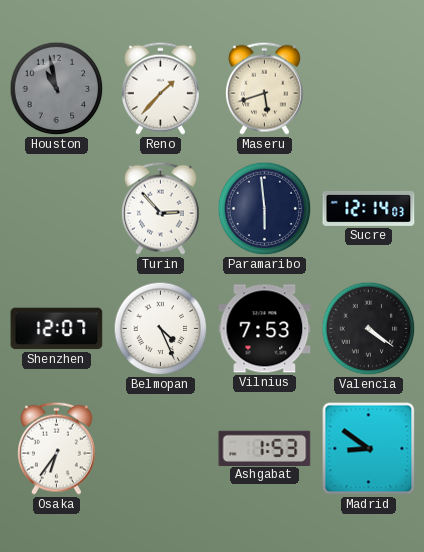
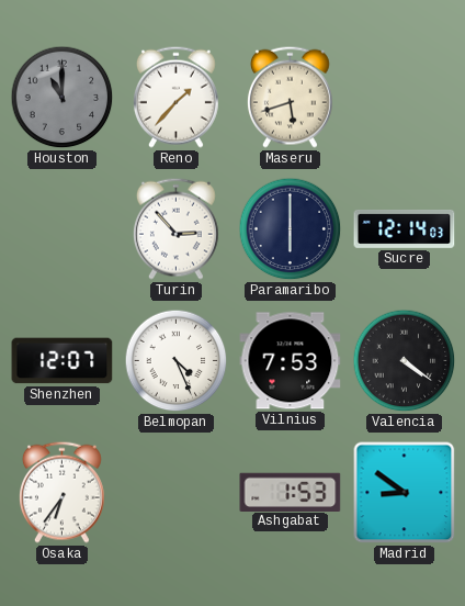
Houston: 10:58 -> 11:00
Paramaribo: 5:59 -> 6:00
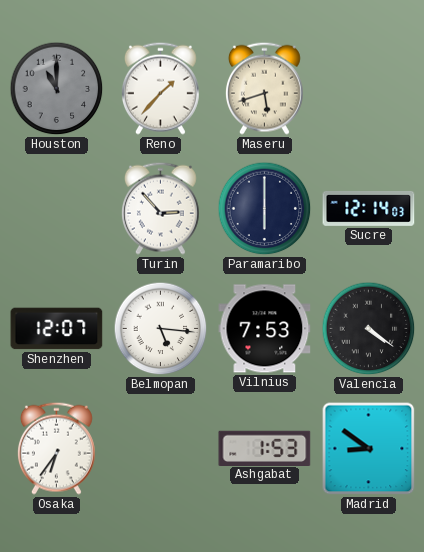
Belmopan: 4:26 -> 5:16
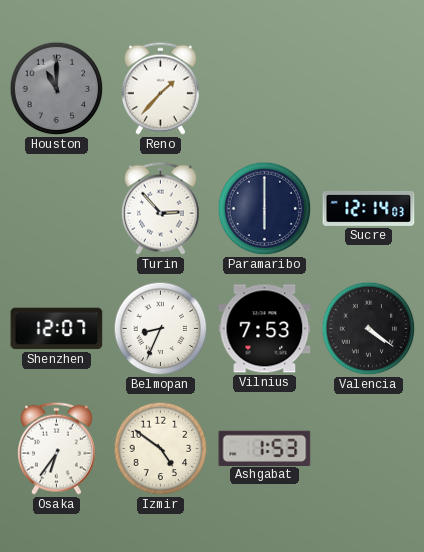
Maseru: 5:42 -> none
Belmopan: 5:16 -> 8:34
Izmir: none -> 4:51
Madrid: 8:51 -> none
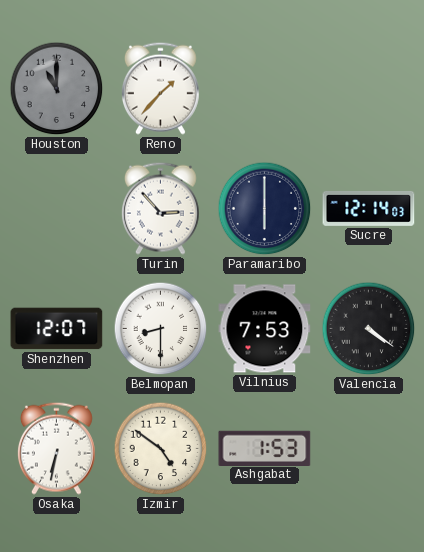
Belmopan: 8:34 -> 8:30
Osaka: 6:36 -> 6:32
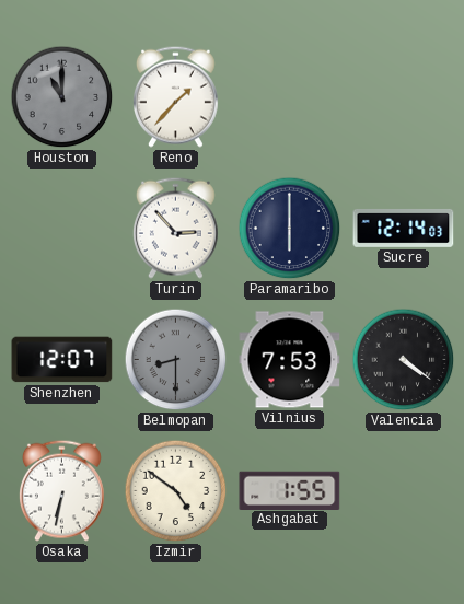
Belmopan dial: white -> grey
Ashgabat: 1:53 -> 1:55
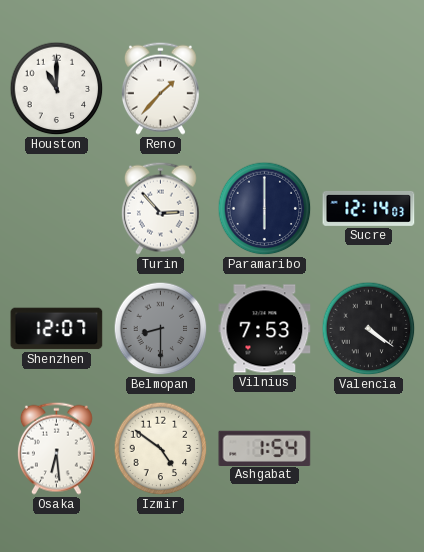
Houston dial: grey -> white
Osaka: 6:32 -> 6:29
Ashgabat: 1:55 -> 1:54
